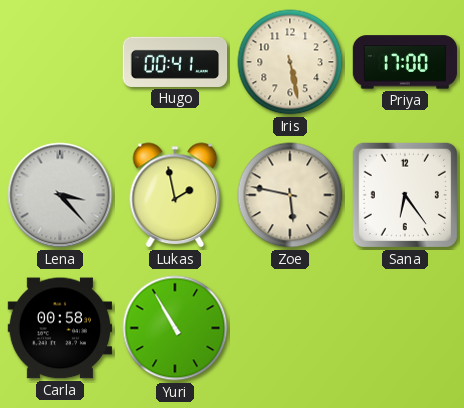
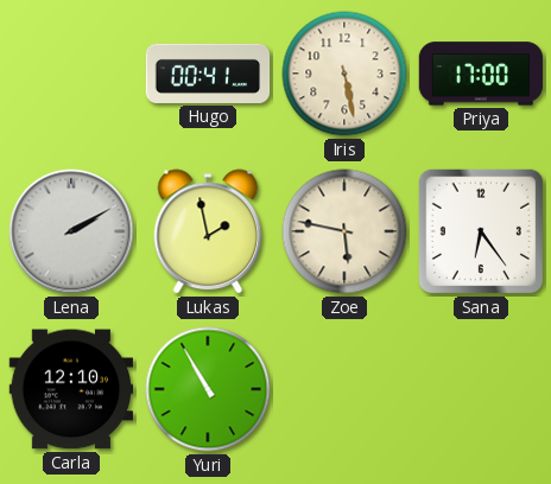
Lena: 3:23 -> 2:10
Carla: 00:58 -> 12:10
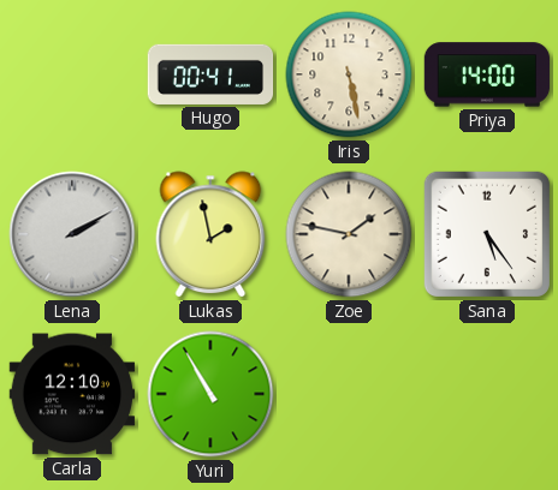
Priya: 17:00 -> 14:00
Zoe: 5:47 -> 1:47
Sana: 6:24 -> 5:24
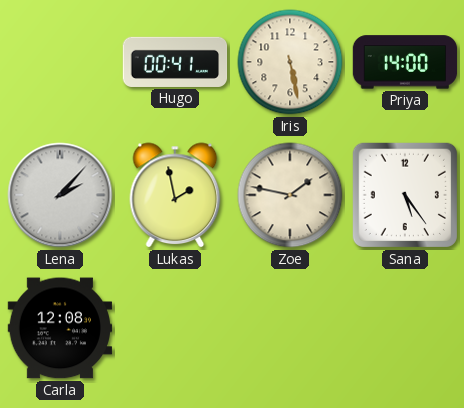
Lena: 2:10 -> 2:07
Carla: 12:10 -> 12:08
Yuri: 10:55 -> none
